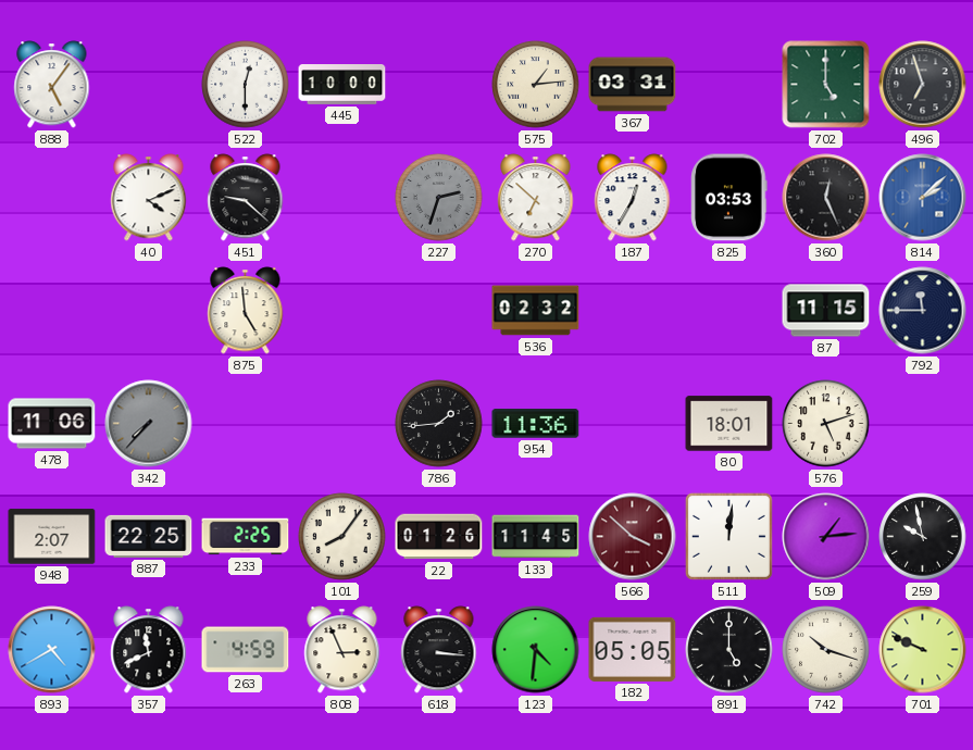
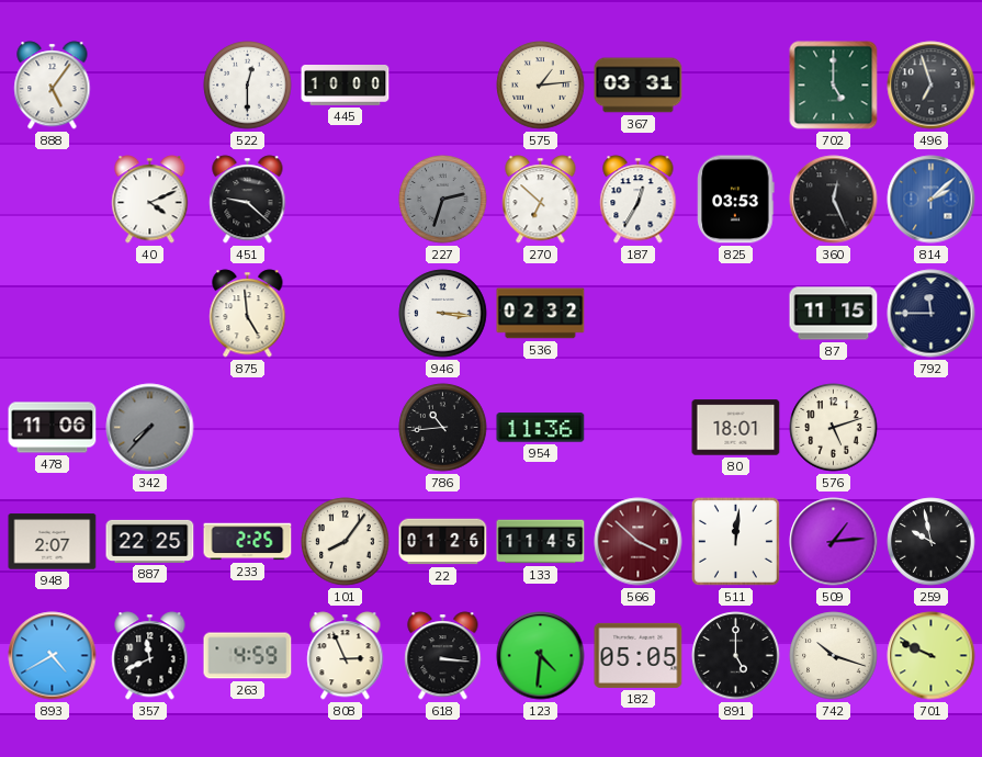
946: none -> 3:16
786: 1:44 -> 10:44
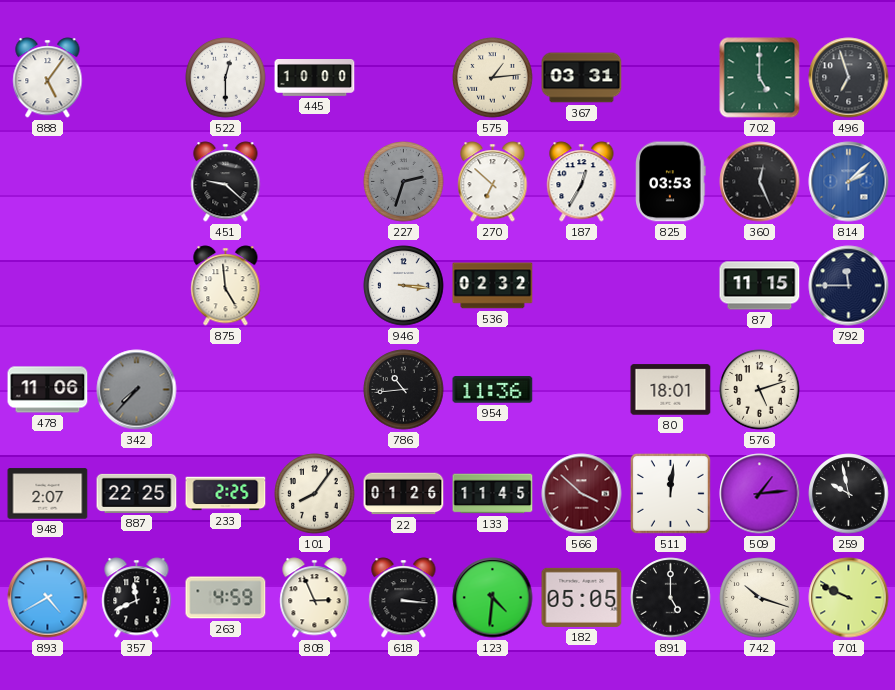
40: 4:11 -> none
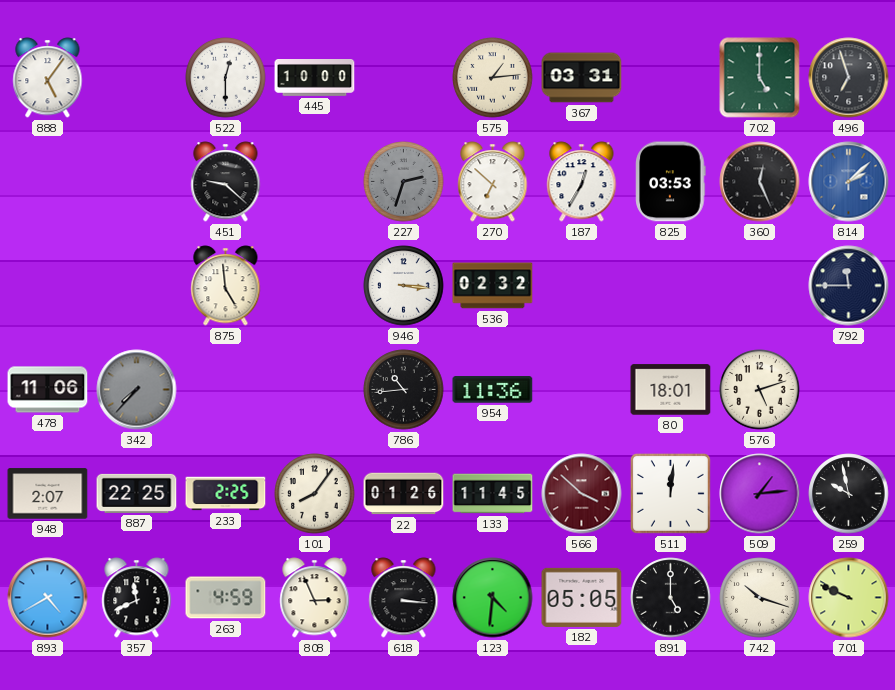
87: 11:15 -> none
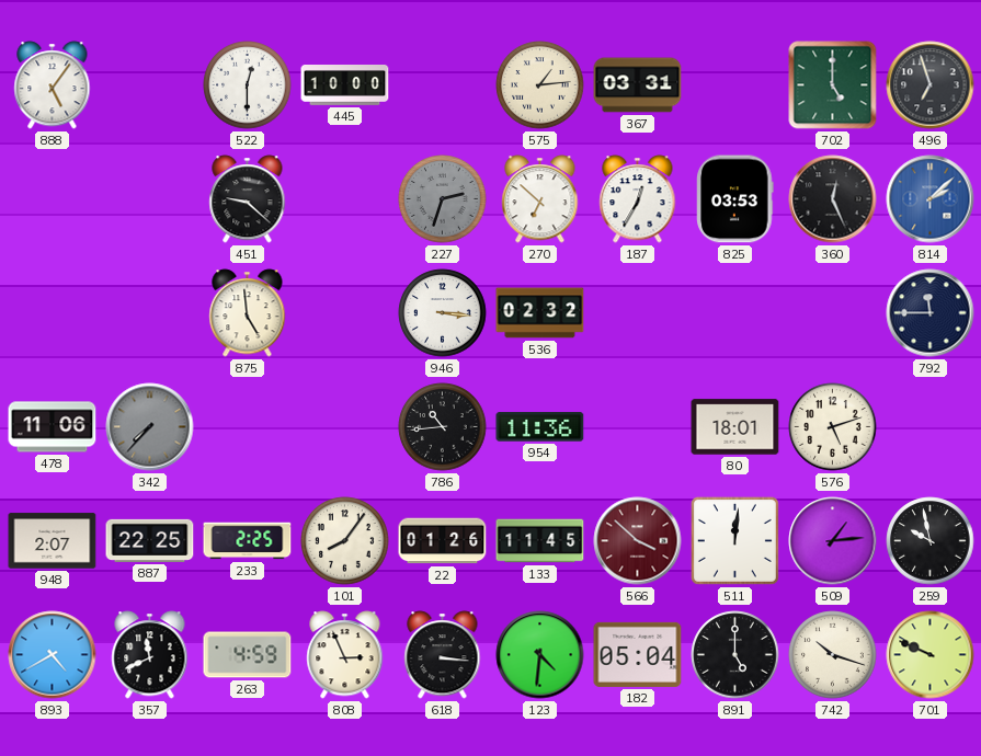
182: 05:05 -> 05:04
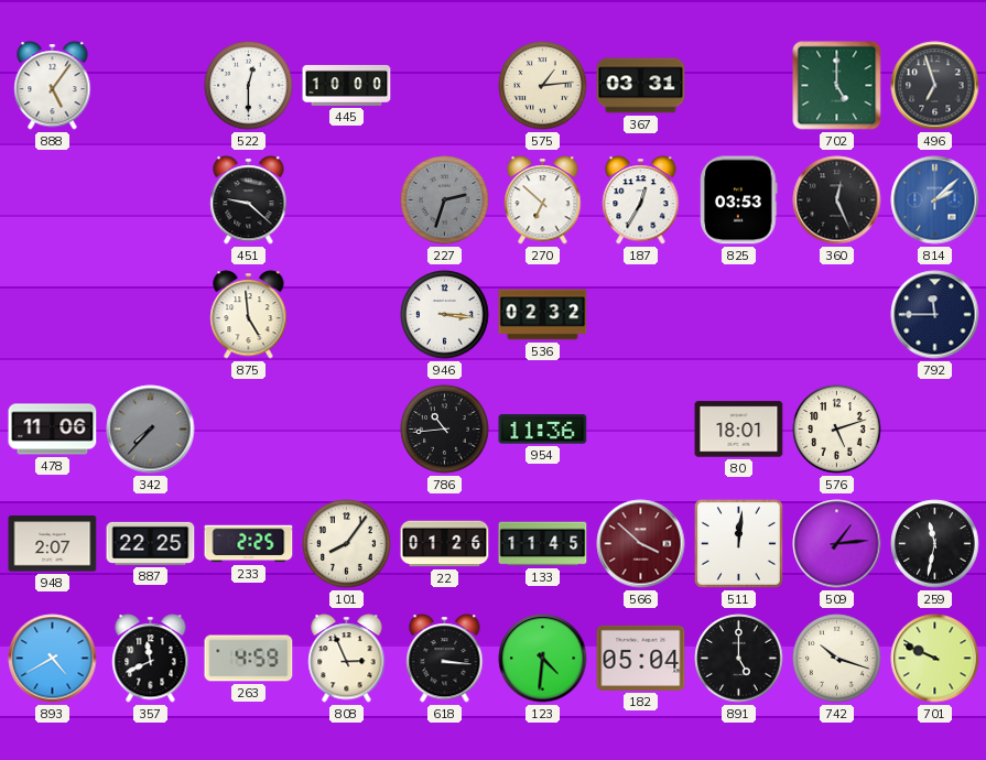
259: 9:58 -> 11:32
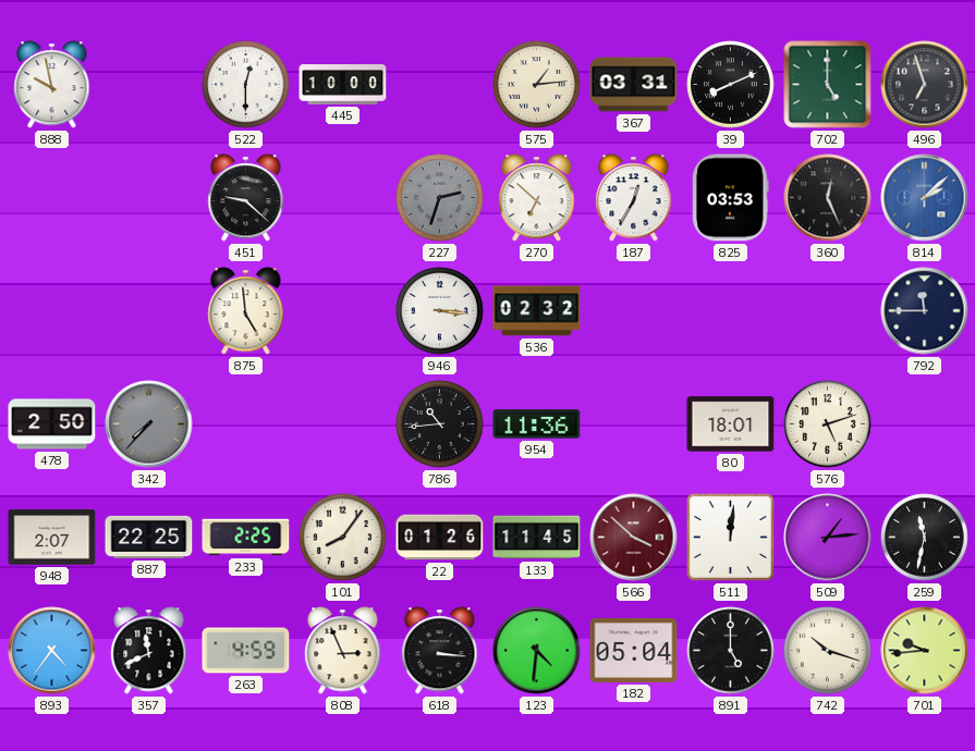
888: 5:06 -> 9:58
39: none -> 8:11
478: 11:06 -> 2:50
893: 4:40 -> 4:36
701: 9:49 -> 9:44
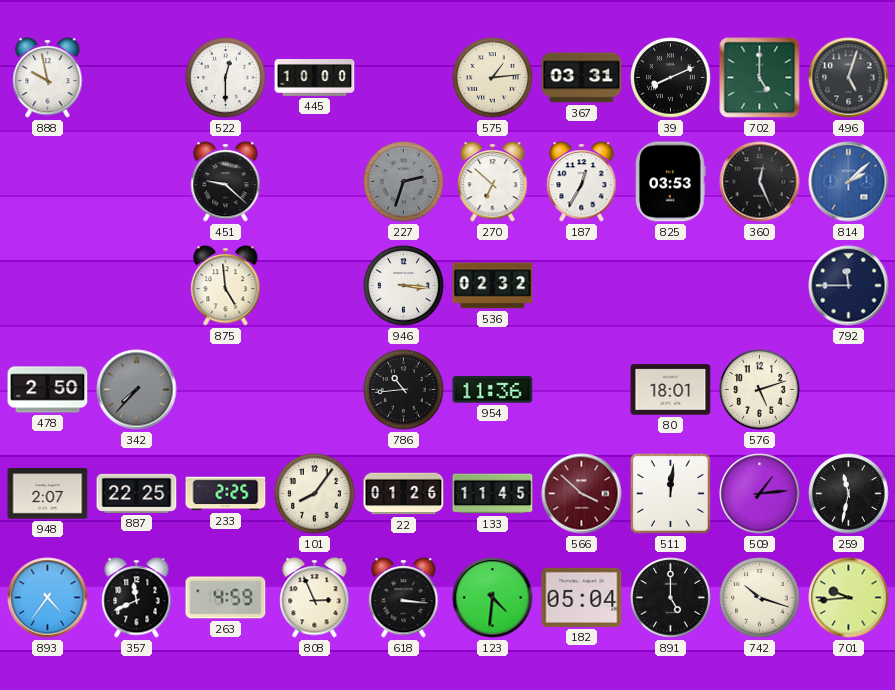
496: 6:57 -> 5:03
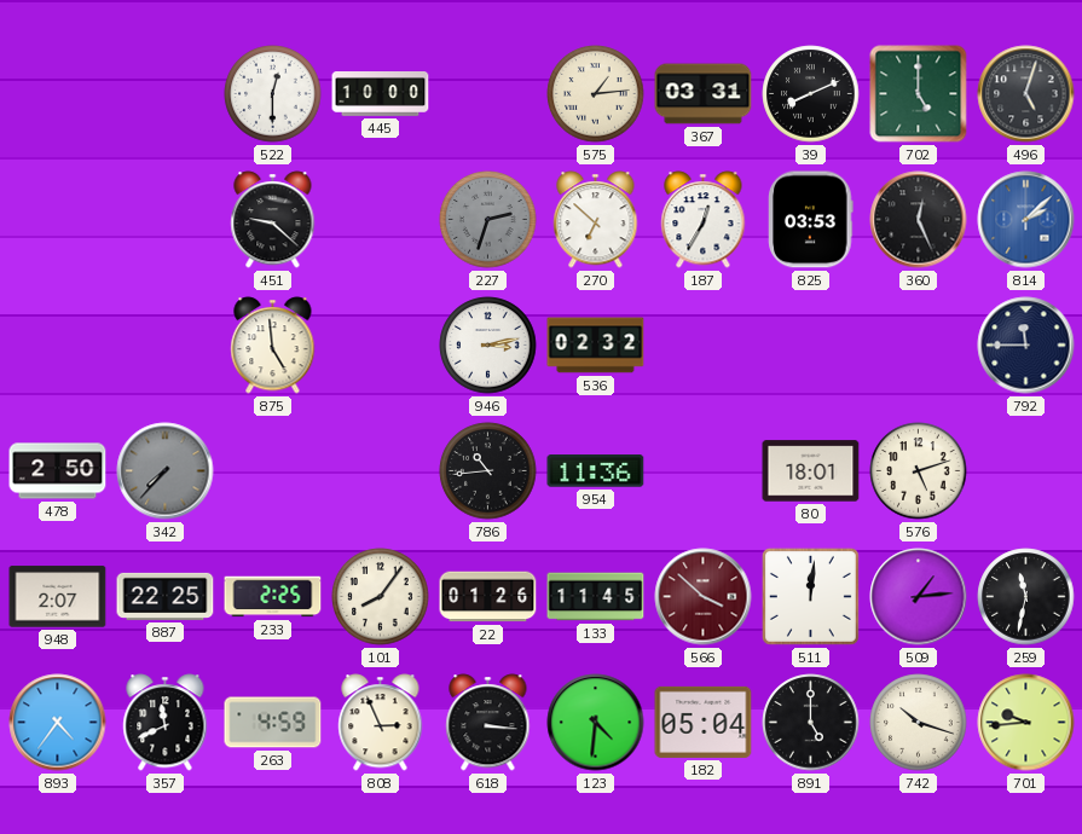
888: 9:58 -> none
946: 3:16 -> 3:13
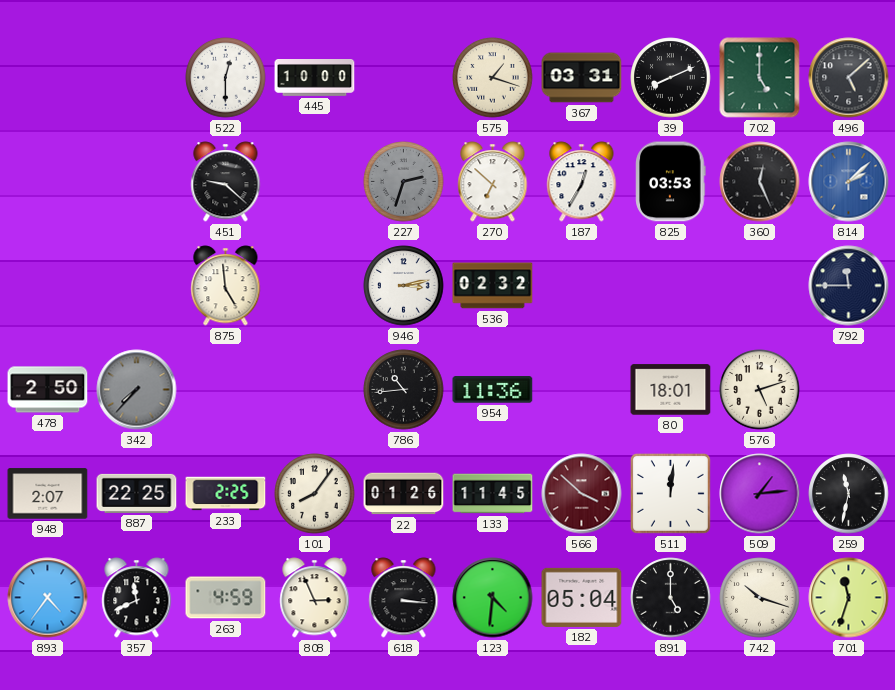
575: 1:14 -> 1:18
496: 5:03 -> 5:08
701: 9:44 -> 11:33
